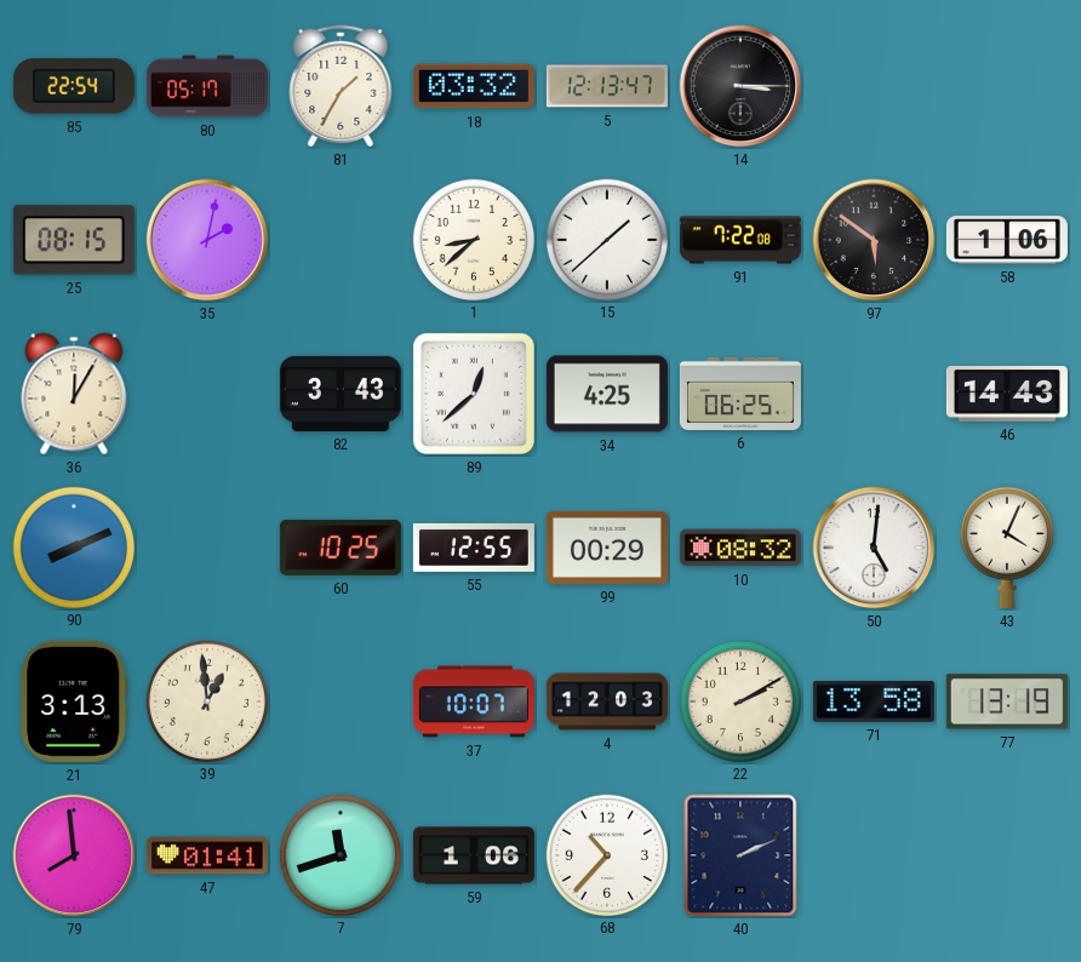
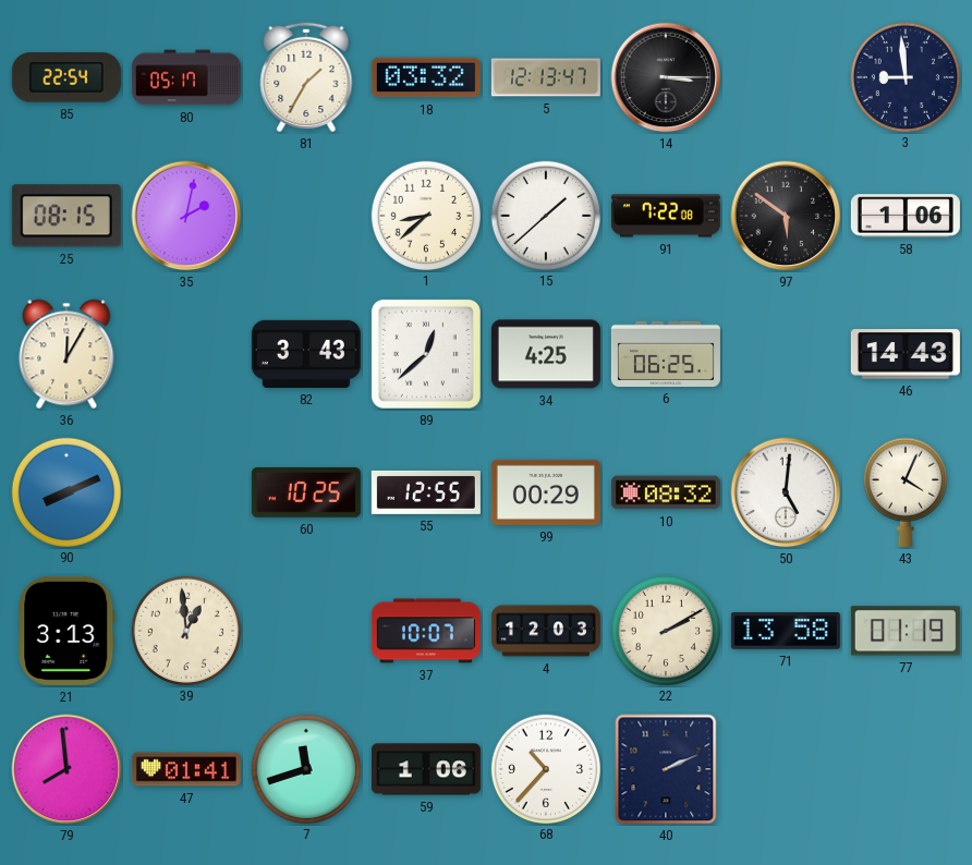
3: none -> 8:59
77: 13:19 -> 01:19
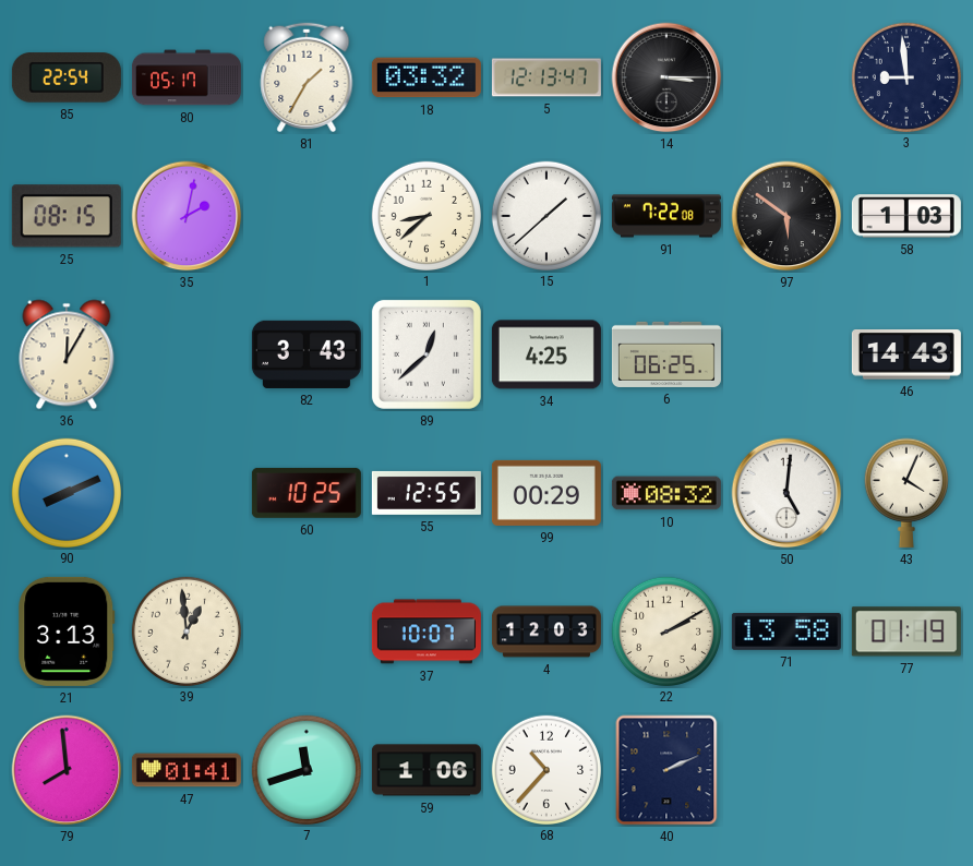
58: 1:06 -> 1:03
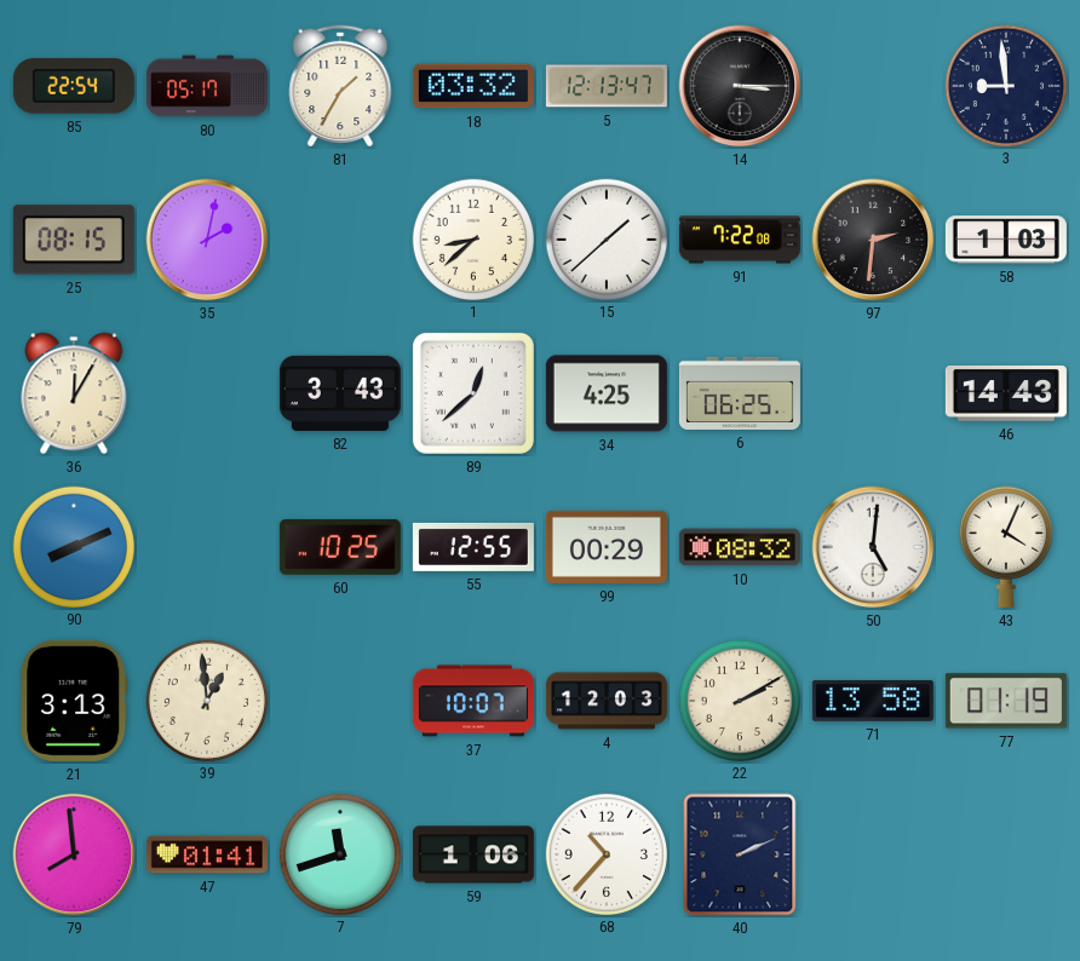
97: 5:51 -> 2:31
